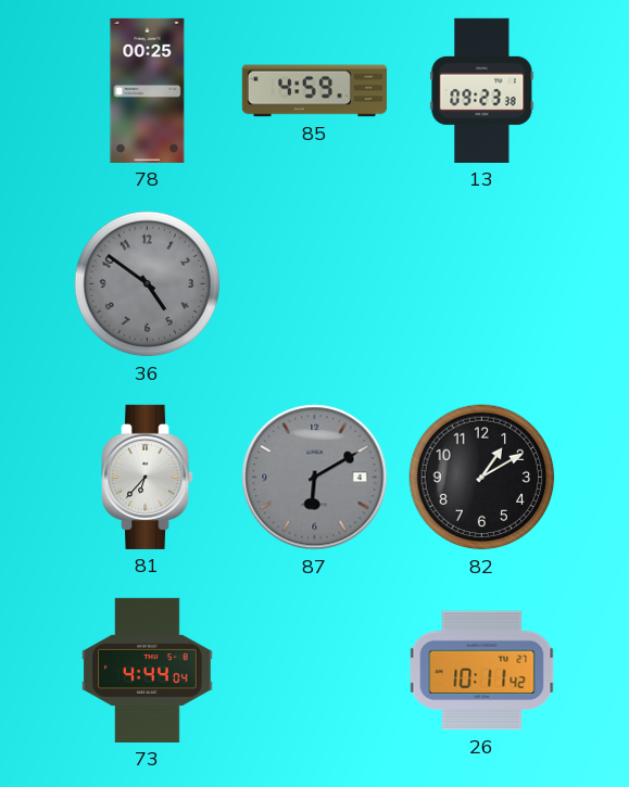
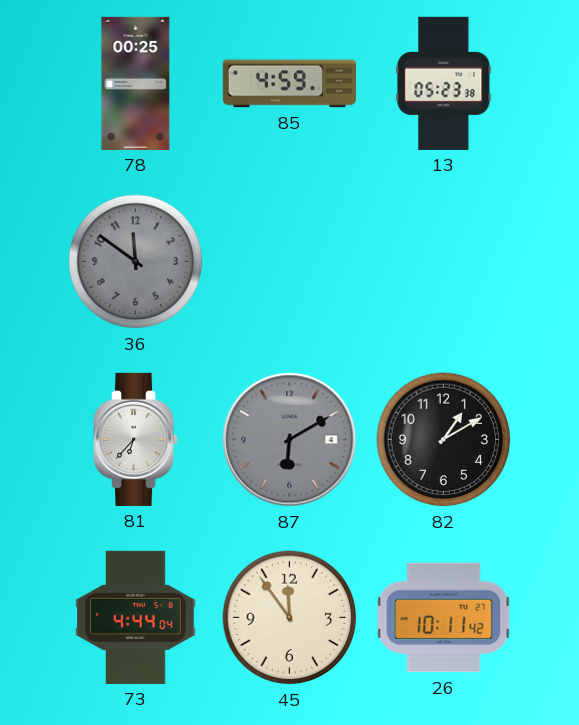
13: 09:23 -> 05:23
36: 4:51 -> 11:51
45: none -> 11:54
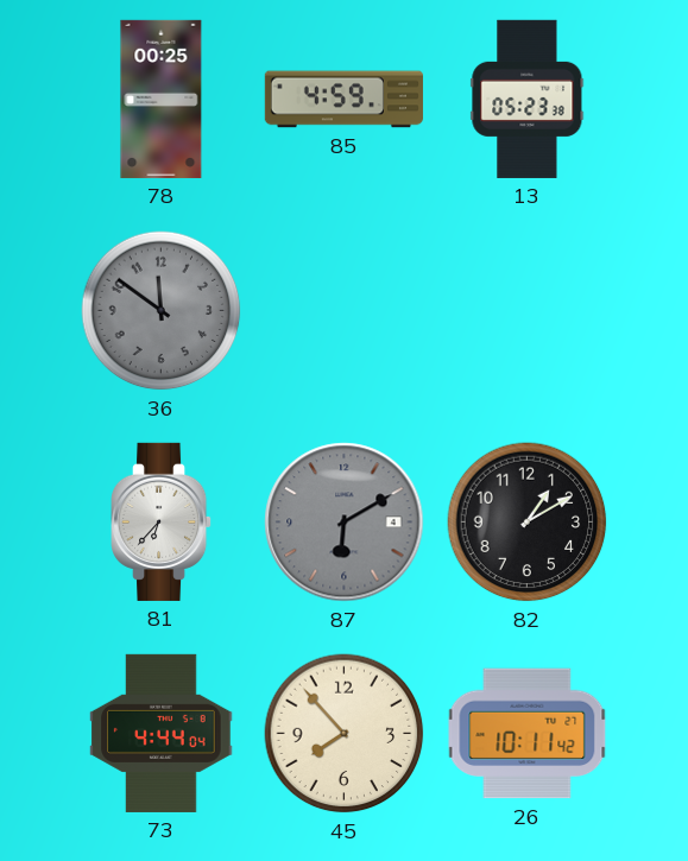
45: 11:54 -> 7:53
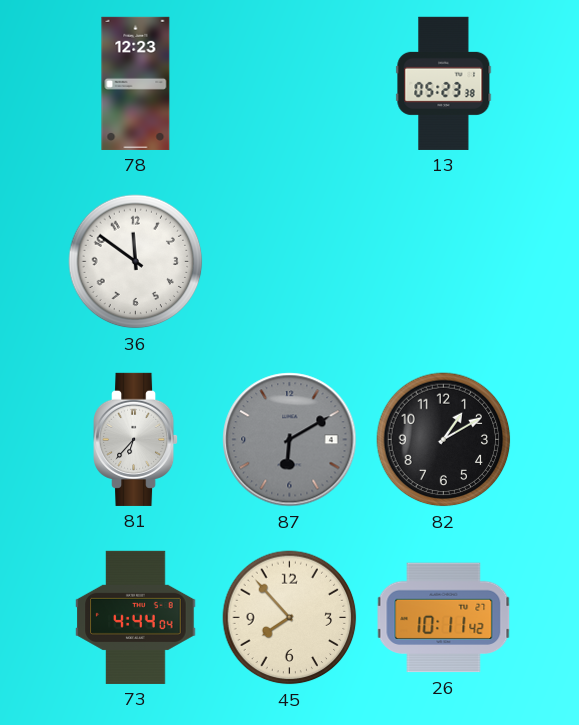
78: 00:25 -> 12:23
85: 4:59 -> none
36 dial: grey -> white
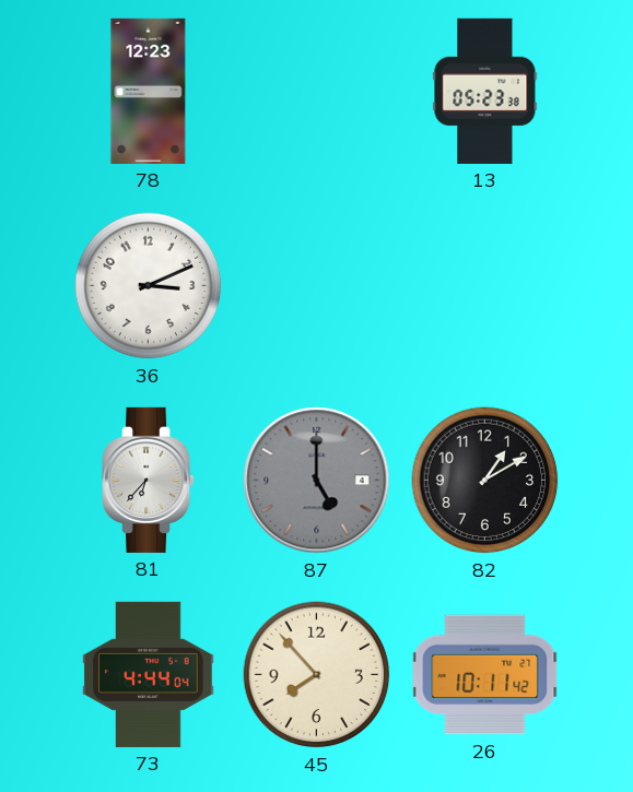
36: 11:51 -> 3:11
87: 6:10 -> 5:00
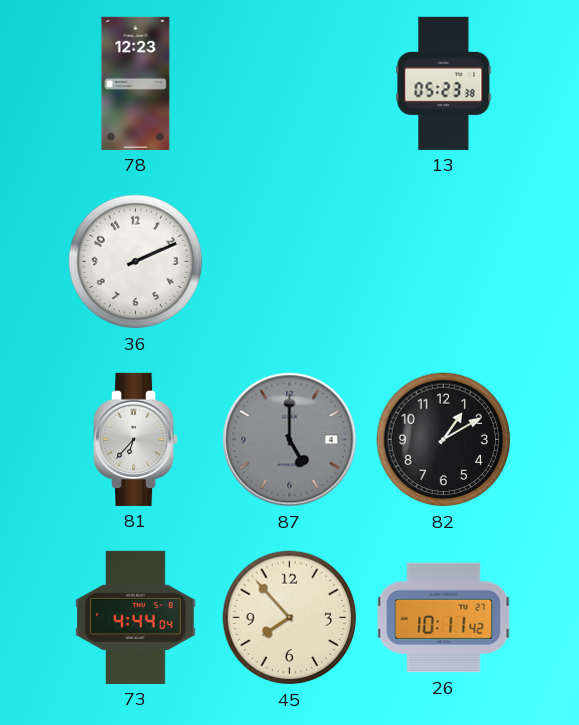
36: 3:11 -> 2:11
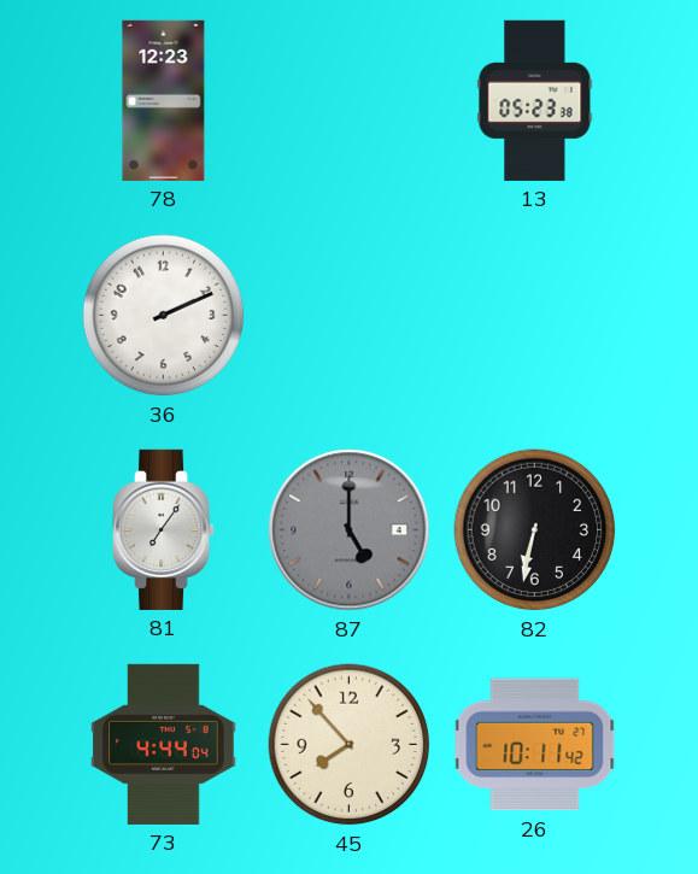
81: 6:37 -> 7:06
82: 1:10 -> 6:32
